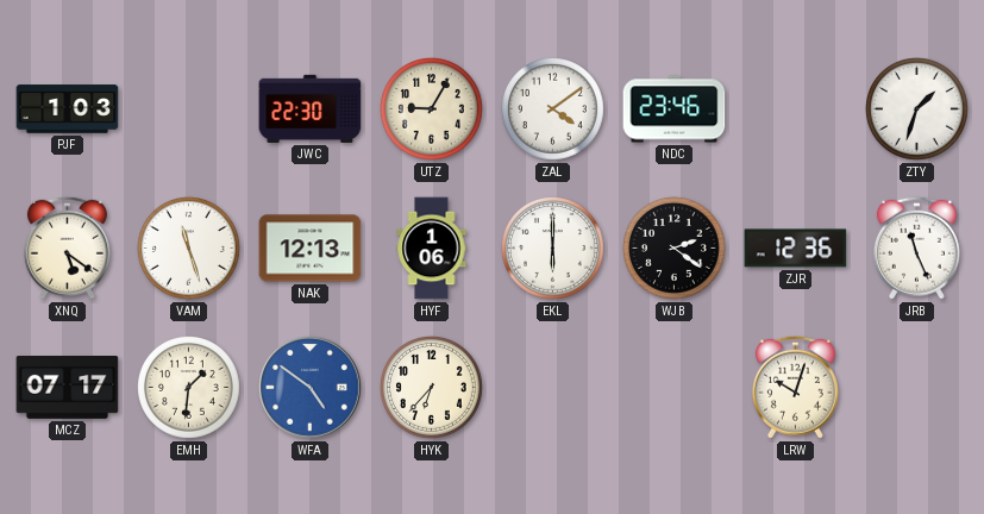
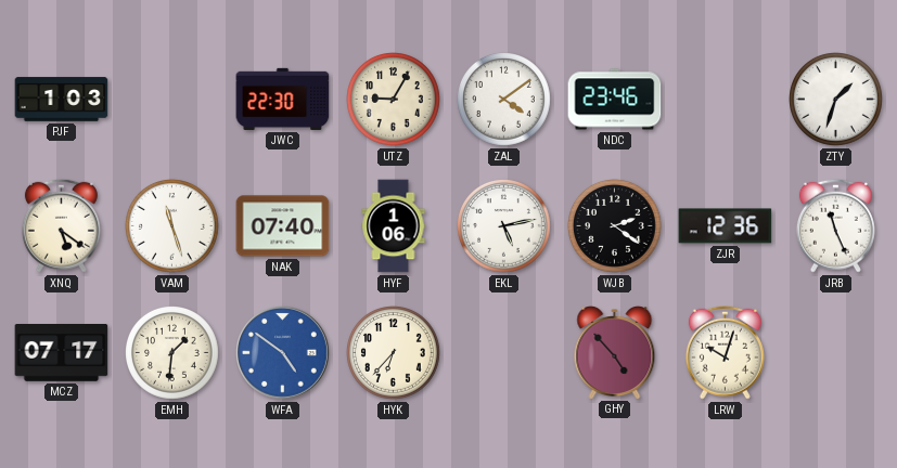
NAK: 12:13 -> 07:40
EKL: 6:00 -> 5:13
GHY: none -> 4:53
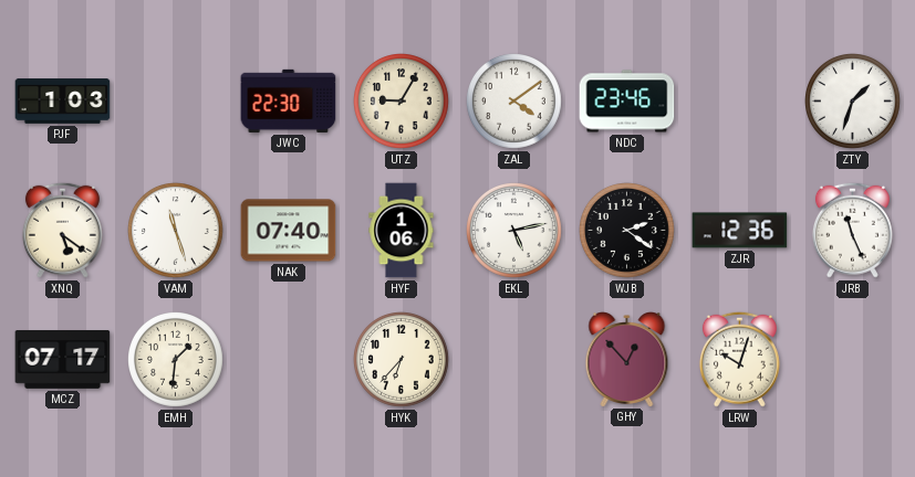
WFA: 4:51 -> none
GHY: 4:53 -> 12:53
